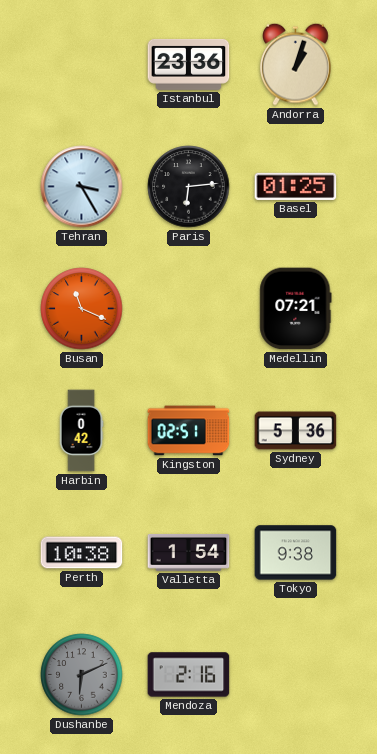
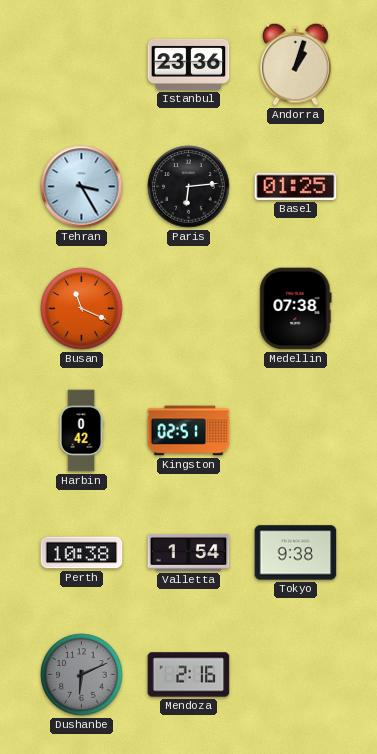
Medellin: 07:21 -> 07:38
Sydney: 5:36 -> none
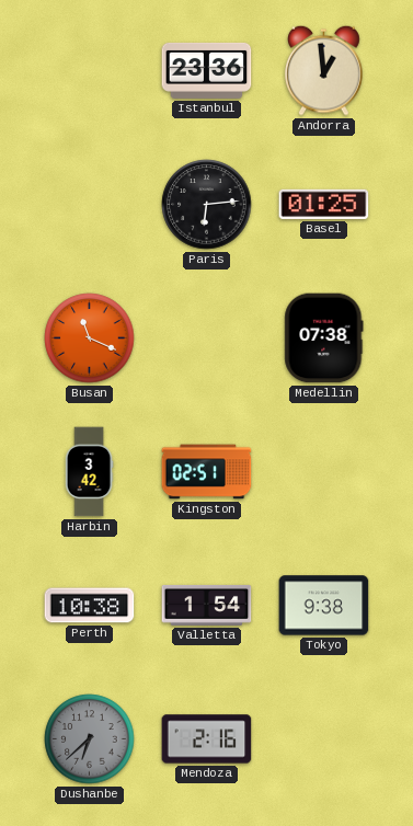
Andorra: 1:03 -> 12:59
Tehran: 3:25 -> none
Harbin: 0:42 -> 3:42
Dushanbe: 6:11 -> 6:38
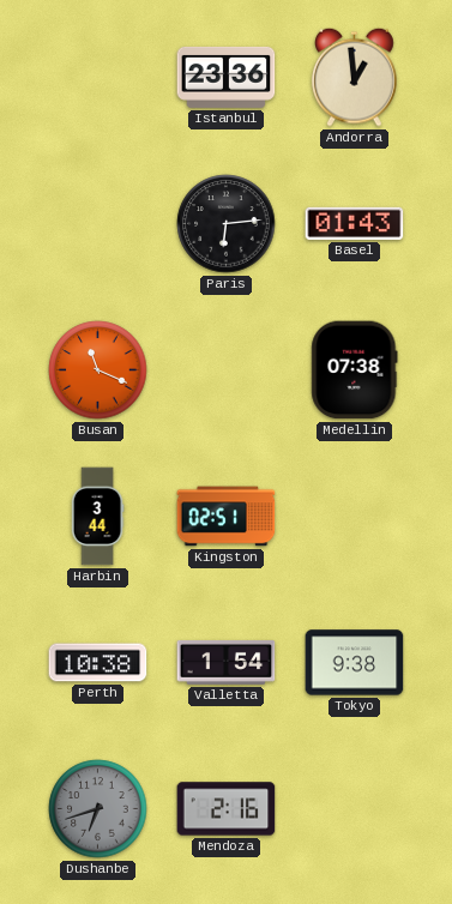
Basel: 01:25 -> 01:43
Harbin: 3:42 -> 3:44
Dushanbe: 6:38 -> 6:42
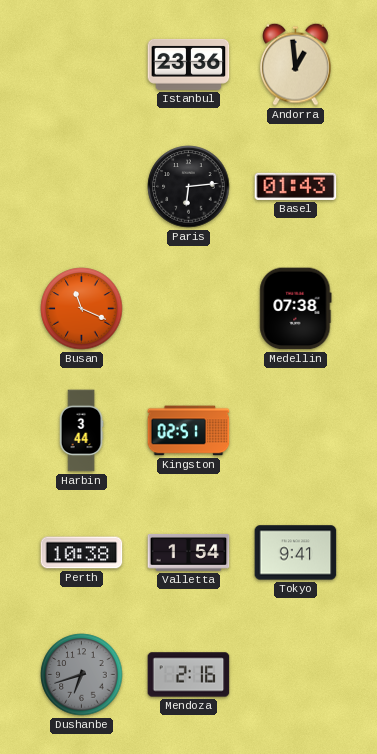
Tokyo: 9:38 -> 9:41
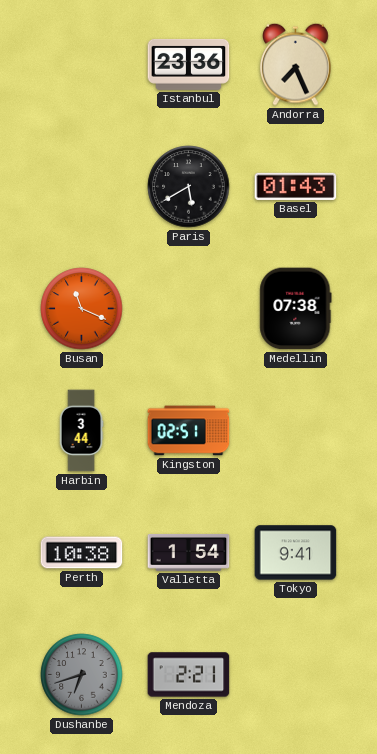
Andorra: 12:59 -> 7:26
Paris: 6:14 -> 5:40
Mendoza: 2:16 -> 2:21
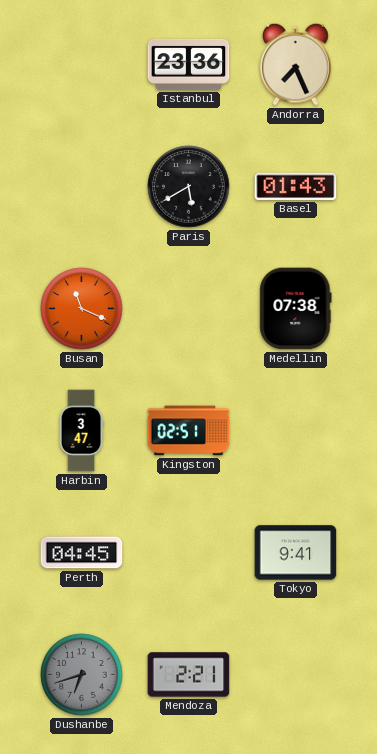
Harbin: 3:44 -> 3:47
Perth: 10:38 -> 04:45
Valletta: 1:54 -> none
